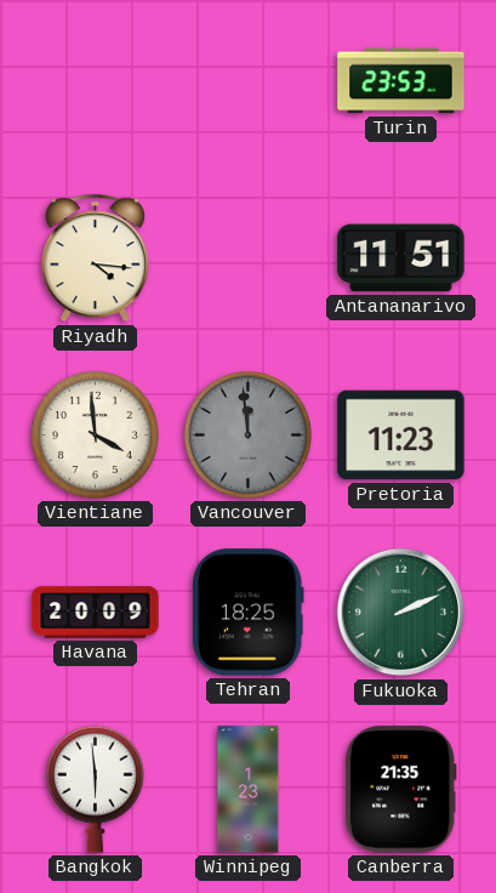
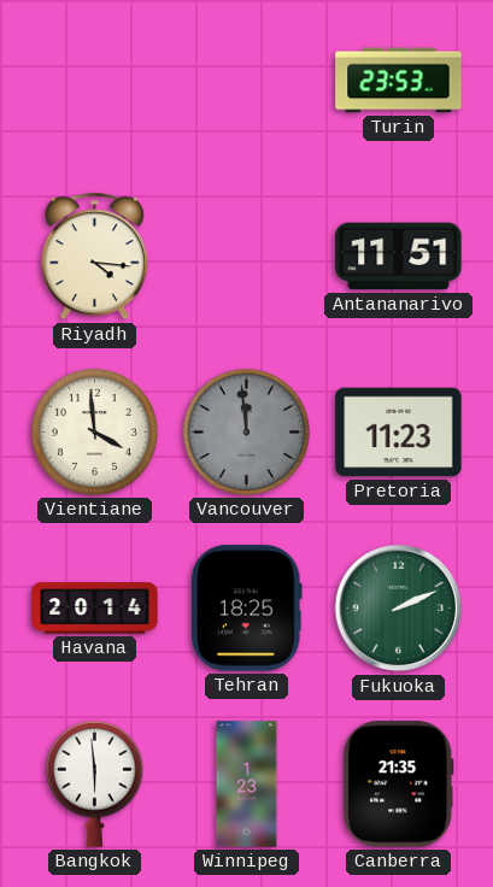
Havana: 20:09 -> 20:14
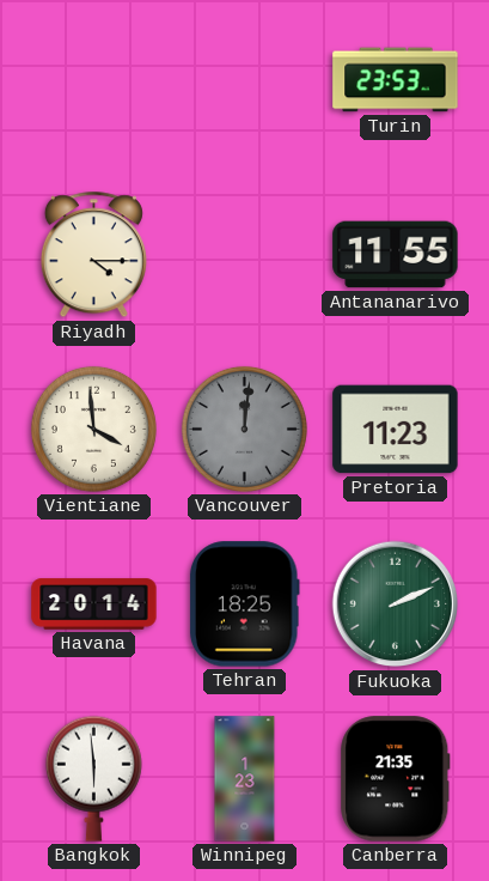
Riyadh: 4:16 -> 4:15
Antananarivo: 11:51 -> 11:55
Vancouver: 11:59 -> 12:01
